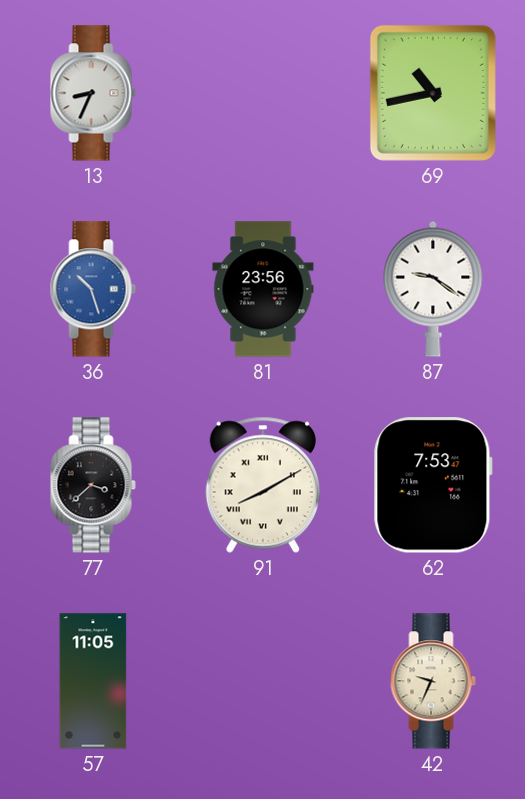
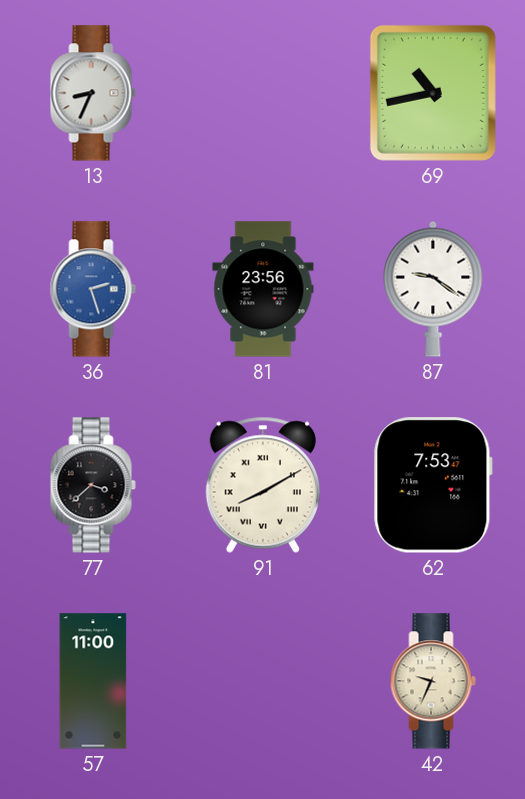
36: 10:27 -> 2:27
57: 11:05 -> 11:00
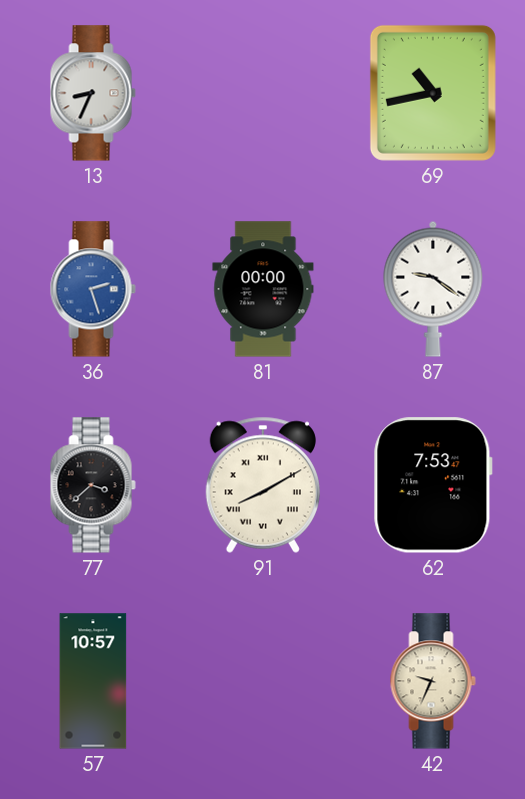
81: 23:56 -> 00:00
57: 11:00 -> 10:57
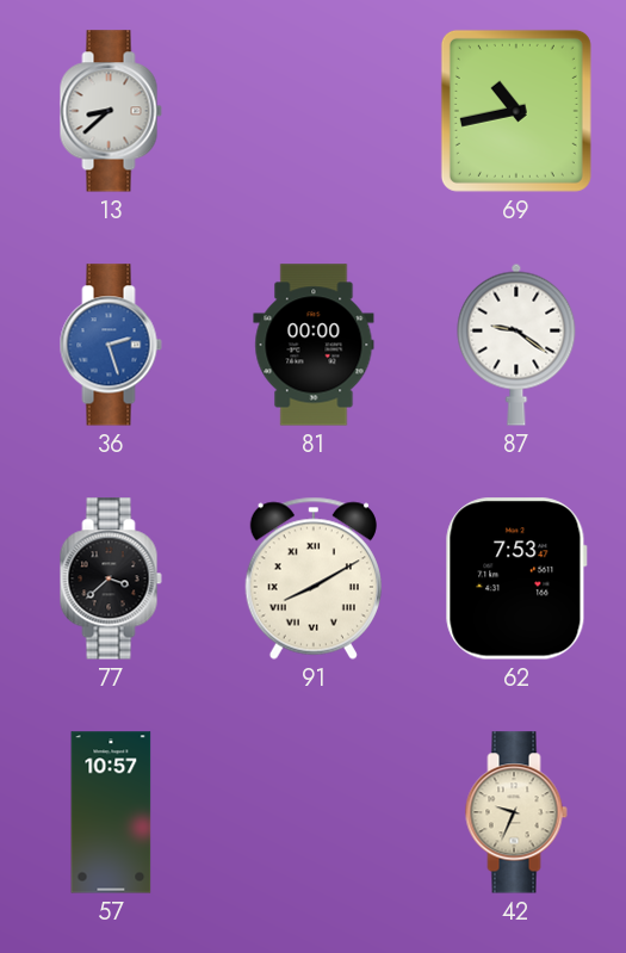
13: 8:34 -> 8:38
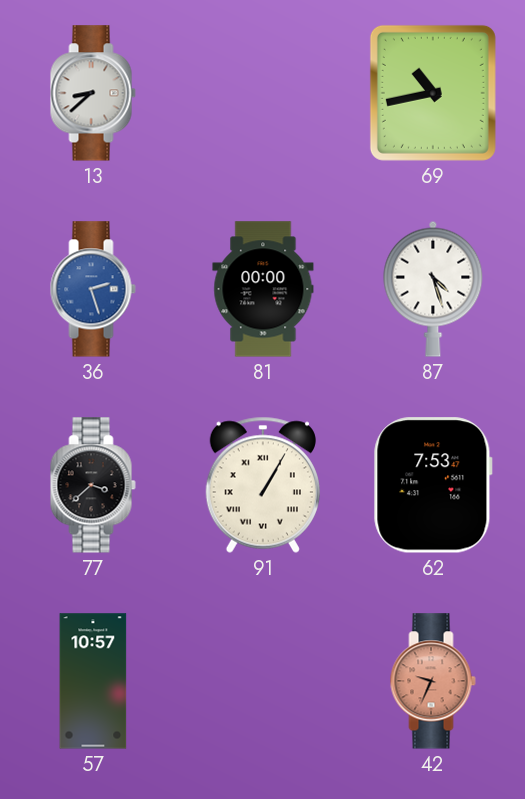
87: 9:21 -> 4:27
91: 8:10 -> 1:05
42 dial: cream -> salmon
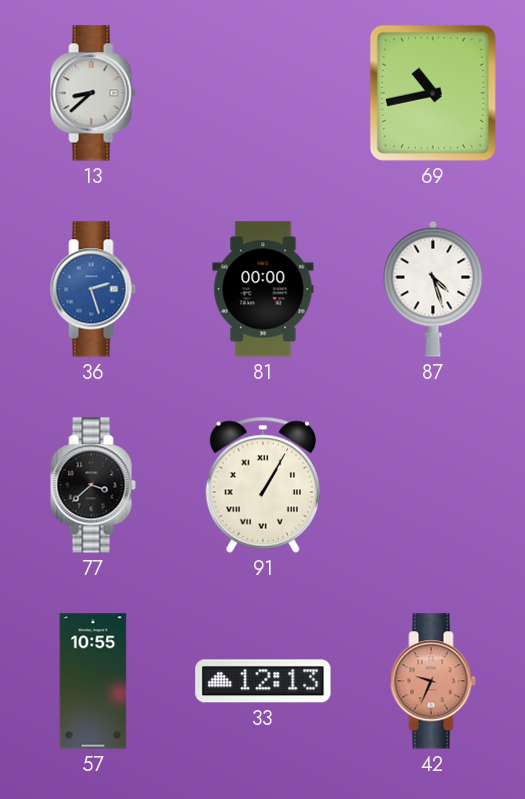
62: 7:53 -> none
57: 10:57 -> 10:55
33: none -> 12:13
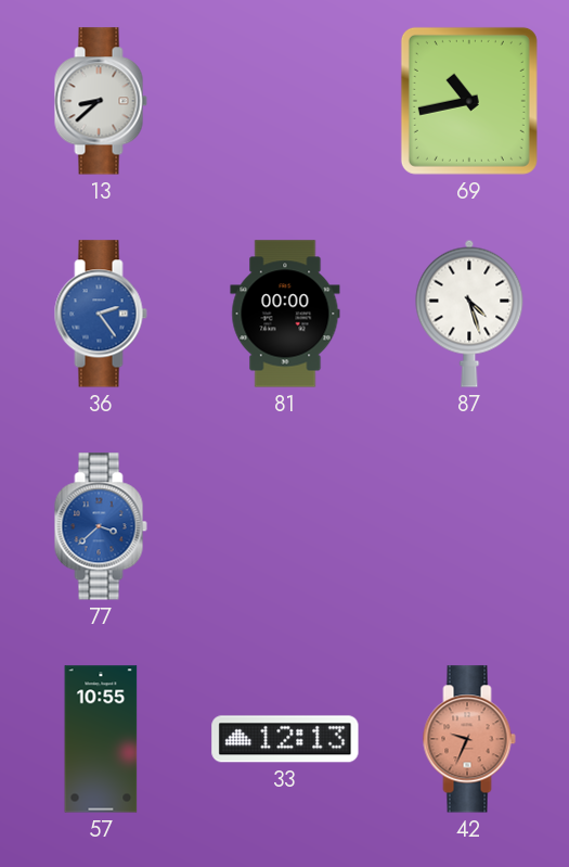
36: 2:27 -> 2:24
77 dial: black -> blue
91: 1:05 -> none
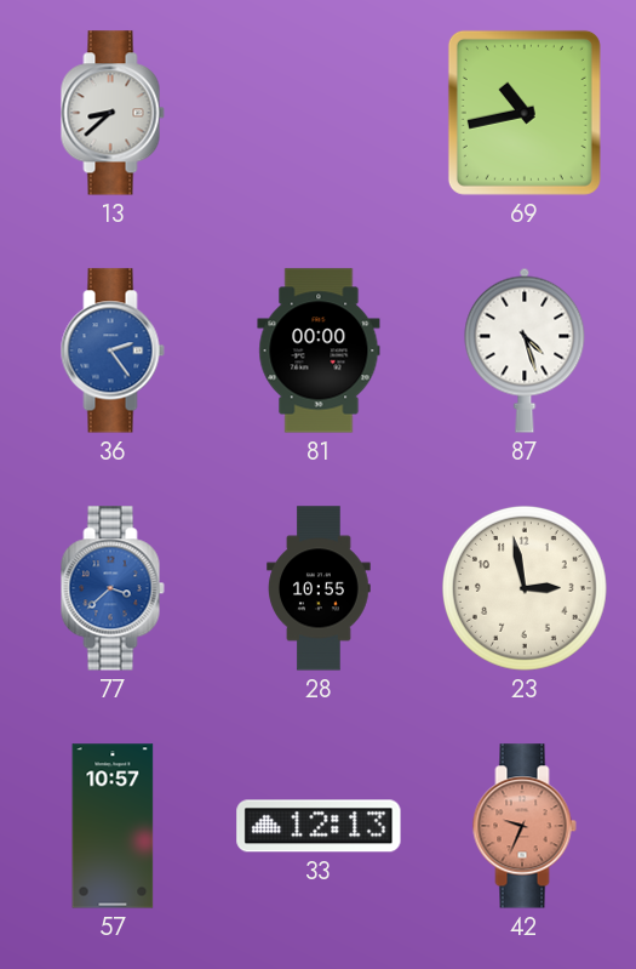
28: none -> 10:55
23: none -> 2:58
57: 10:55 -> 10:57
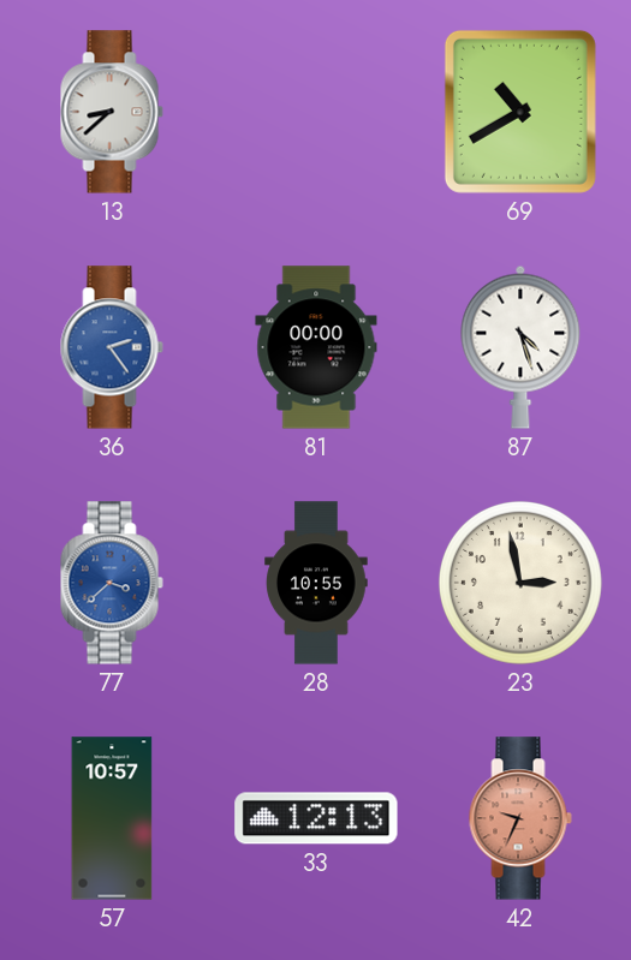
69: 10:43 -> 10:40
